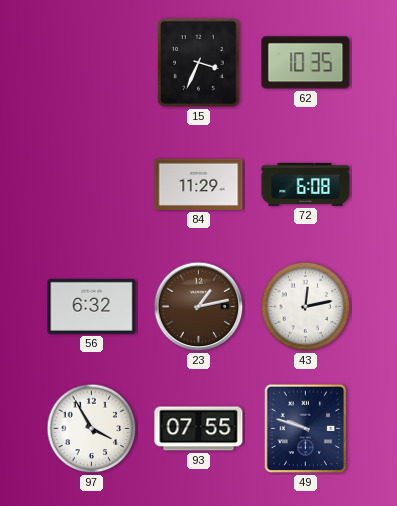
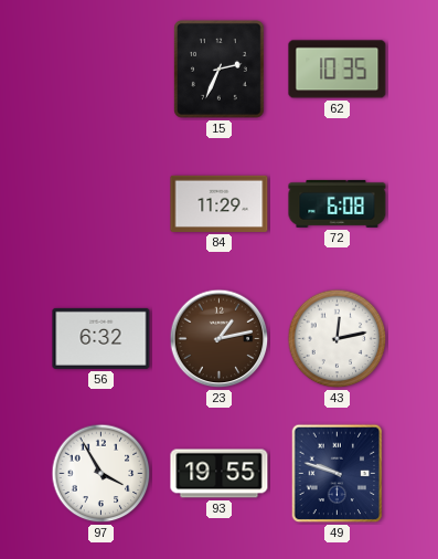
15: 3:34 -> 2:34
93: 07:55 -> 19:55
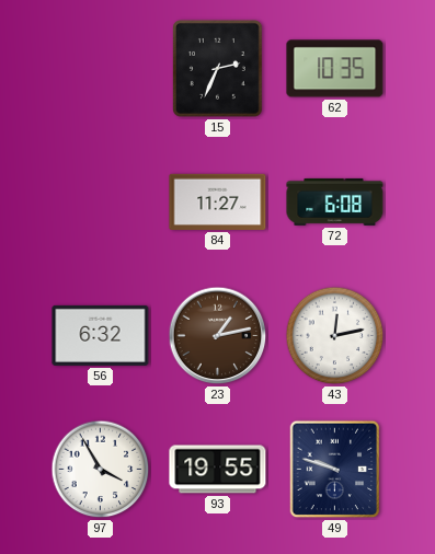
84: 11:29 -> 11:27
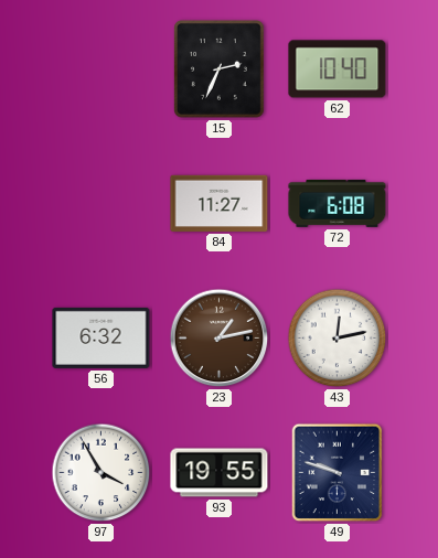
62: 10:35 -> 10:40
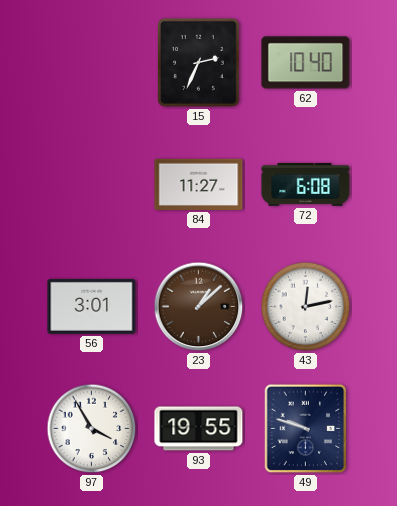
56: 6:32 -> 3:01
23: 1:13 -> 1:08
